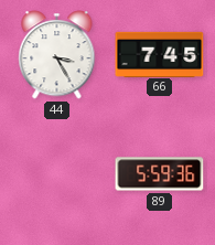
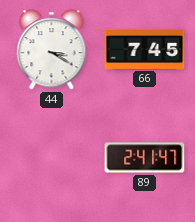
44: 3:25 -> 3:20
89: 5:59 -> 2:41
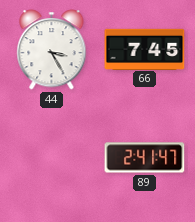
44: 3:20 -> 3:25
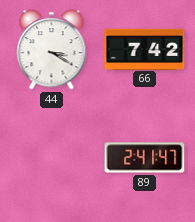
44: 3:25 -> 3:20
66: 7:45 -> 7:42
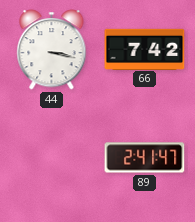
44: 3:20 -> 3:17
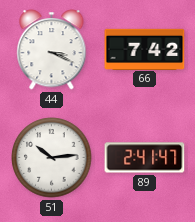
44: 3:17 -> 3:19
51: none -> 10:14
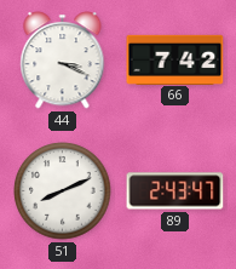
51: 10:14 -> 8:11
89: 2:41 -> 2:43
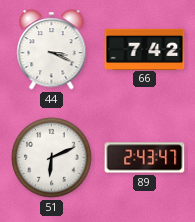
51: 8:11 -> 6:11
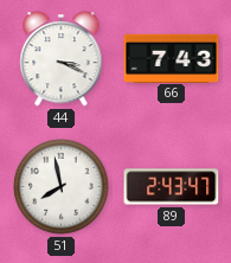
66: 7:42 -> 7:43
51: 6:11 -> 7:58
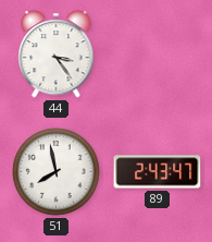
44: 3:19 -> 3:24
66: 7:43 -> none
